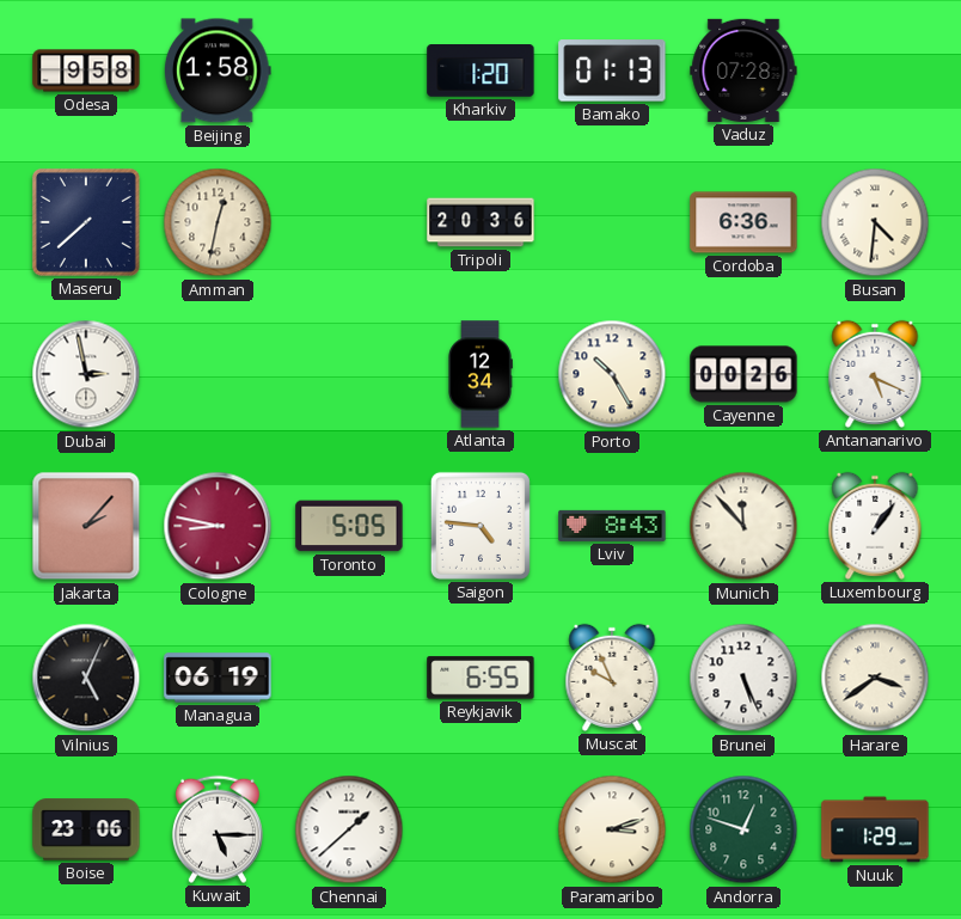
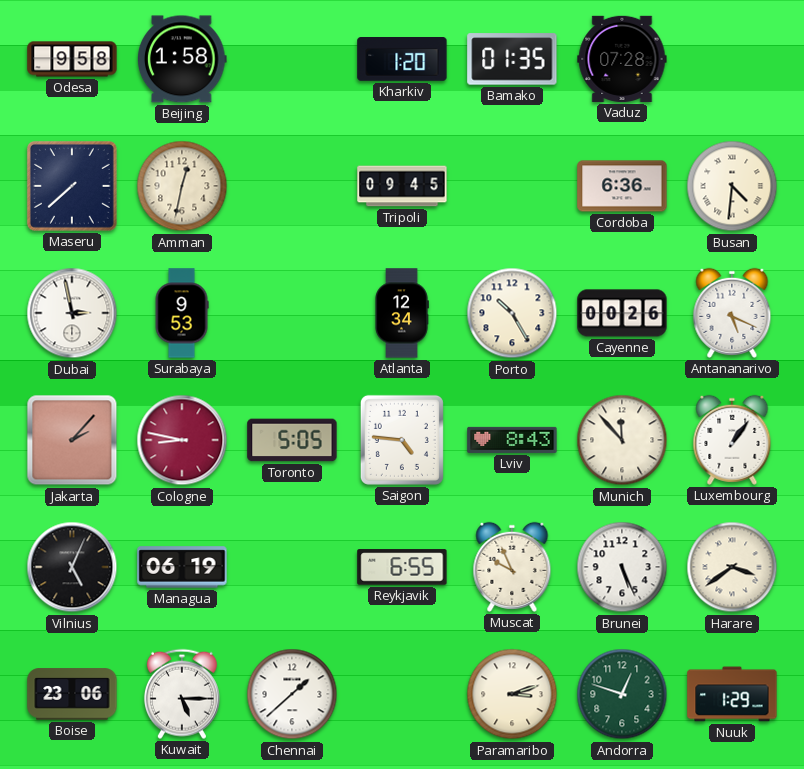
Bamako: 01:13 -> 01:35
Tripoli: 20:36 -> 09:45
Surabaya: none -> 9:53
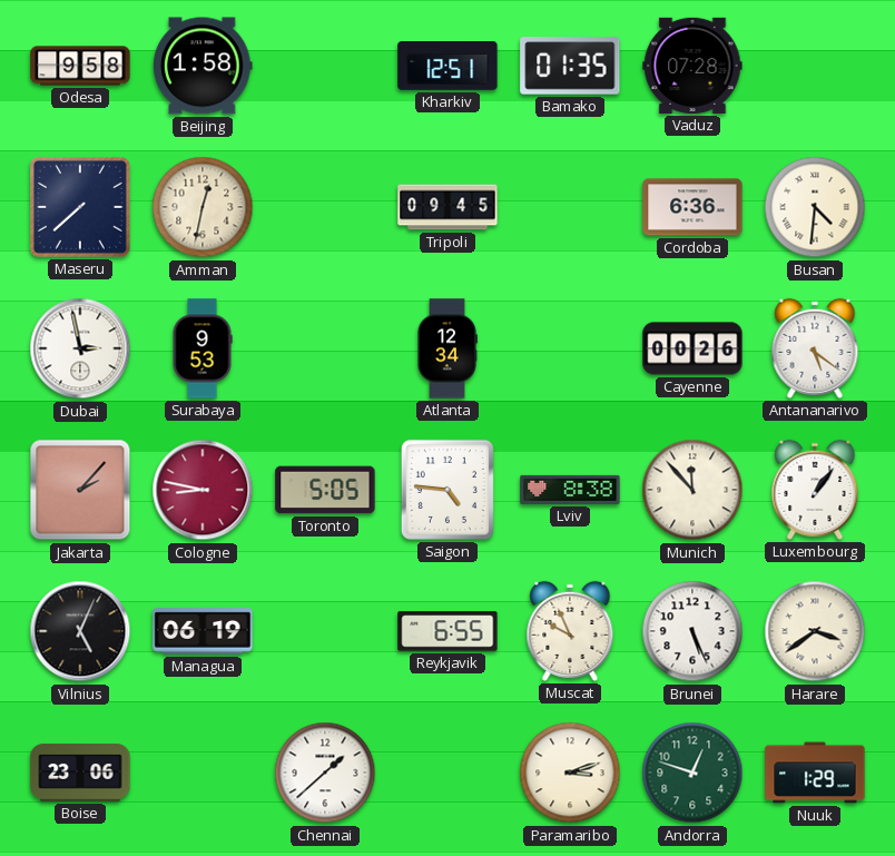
Kharkiv: 1:20 -> 12:51
Porto: 10:25 -> none
Antananarivo: 5:19 -> 5:21
Lviv: 8:43 -> 8:38
Kuwait: 5:15 -> none
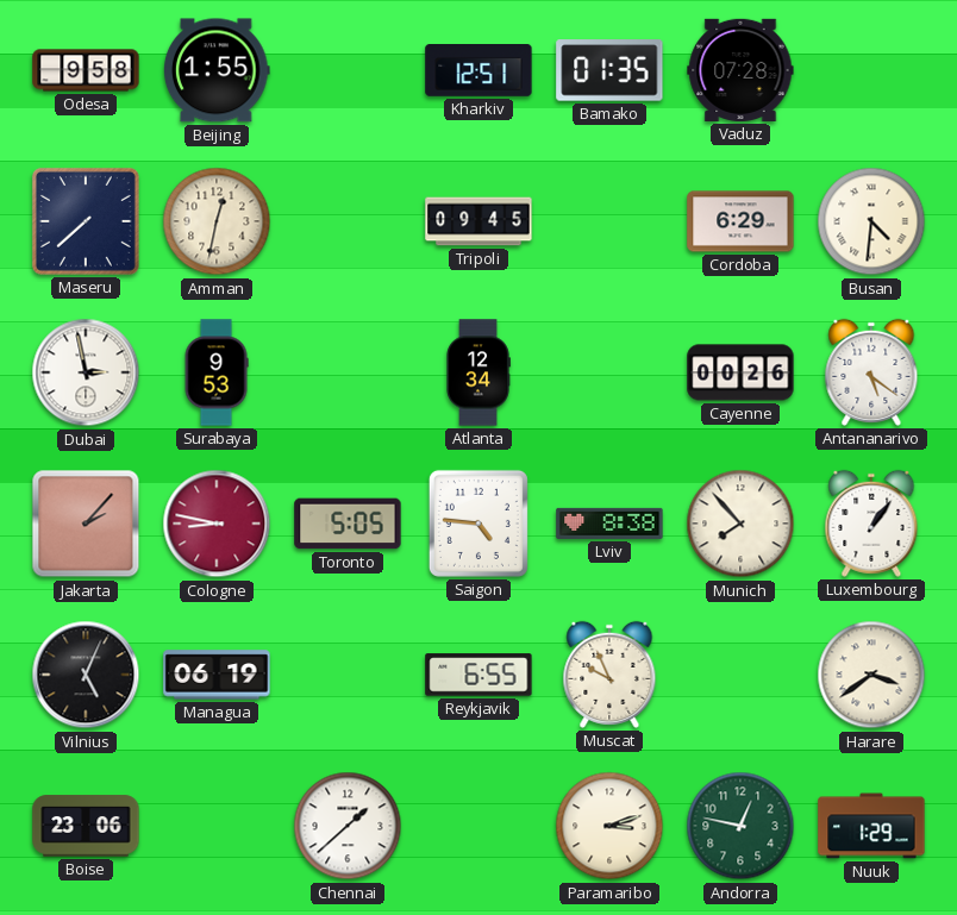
Beijing: 1:58 -> 1:55
Cordoba: 6:36 -> 6:29
Munich: 11:53 -> 7:53
Brunei: 5:26 -> none
Andorra: 12:48 -> 12:47
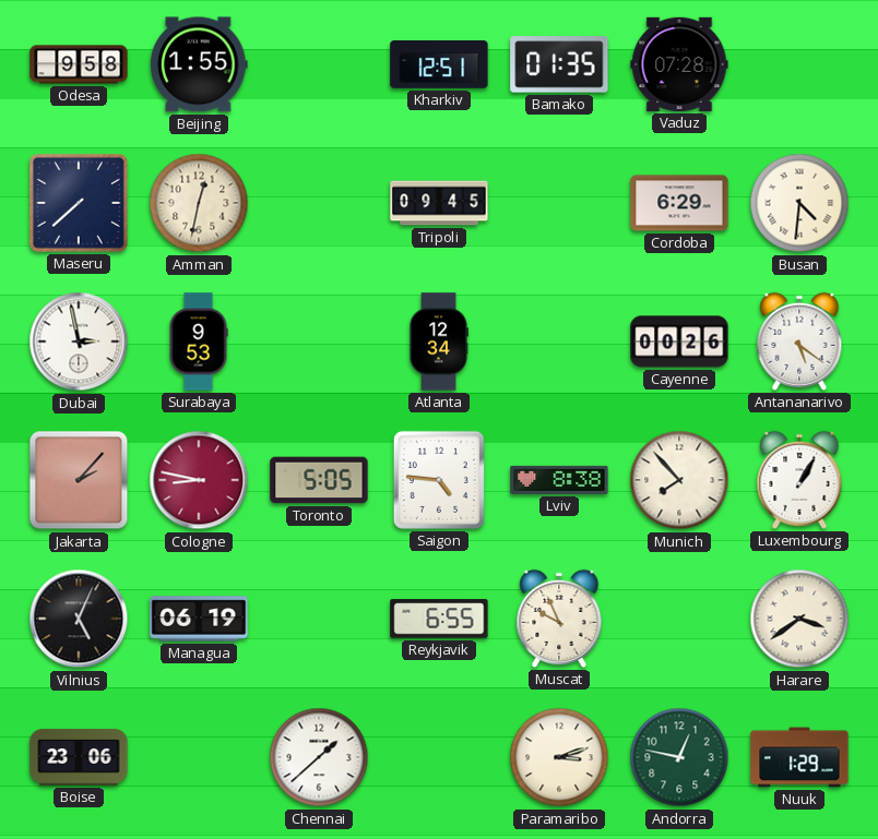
Luxembourg: 1:06 -> 1:05
